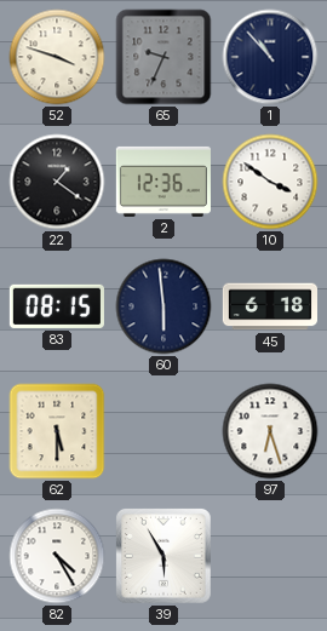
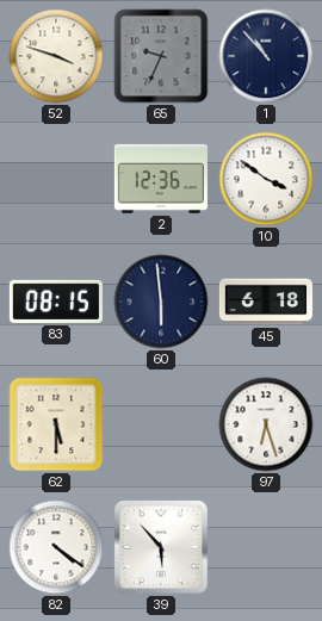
22: 1:21 -> none
82: 4:25 -> 4:21
39: 5:55 -> 5:53
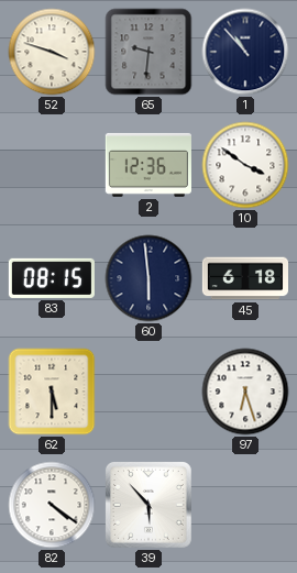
65: 9:34 -> 9:31
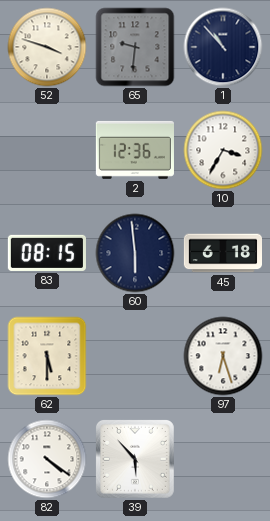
10: 3:51 -> 3:35
